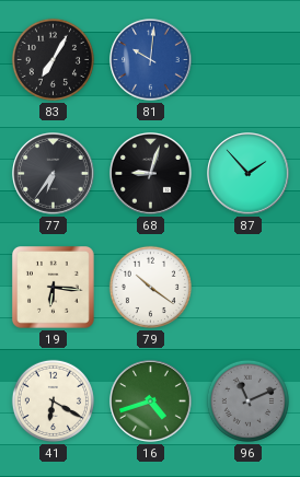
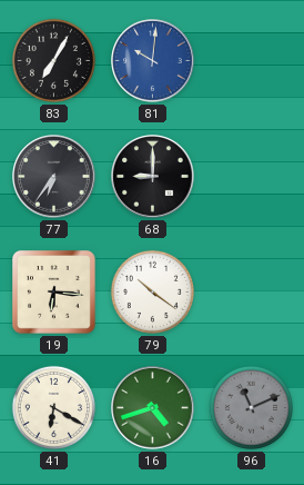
68: 9:03 -> 9:00
87: 1:53 -> none
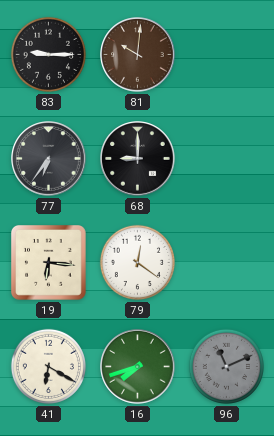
83: 7:05 -> 9:15
81 dial: blue -> brown
79: 10:21 -> 12:21
16: 4:42 -> 7:42
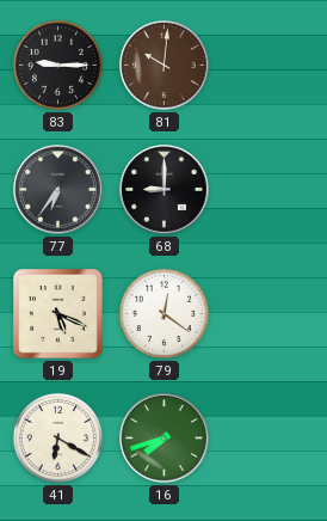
19: 6:16 -> 5:19
96: 11:11 -> none
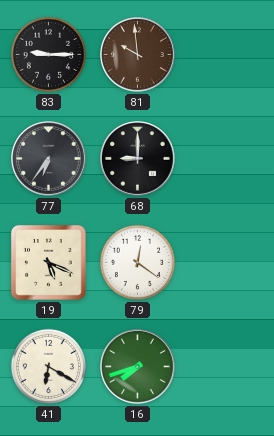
81: 10:01 -> 9:59
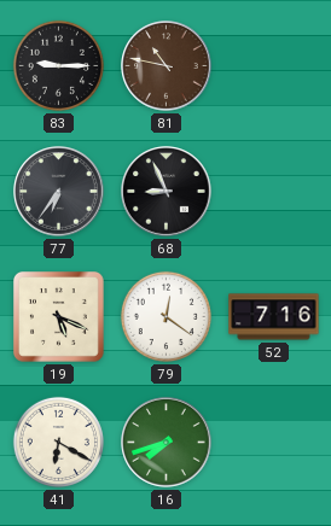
81: 9:59 -> 10:47
68: 9:00 -> 8:56
52: none -> 7:16
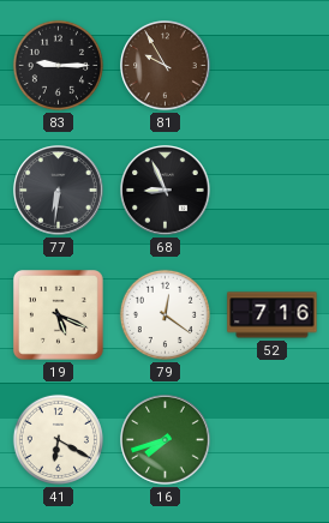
81: 10:47 -> 9:55
77: 6:36 -> 6:31
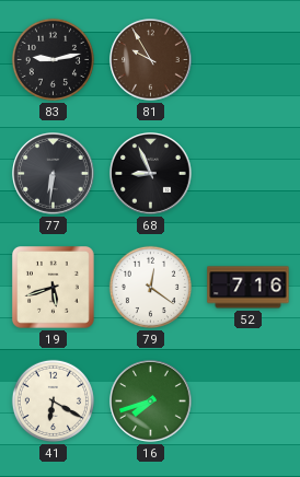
83: 9:15 -> 9:13
19: 5:19 -> 5:42
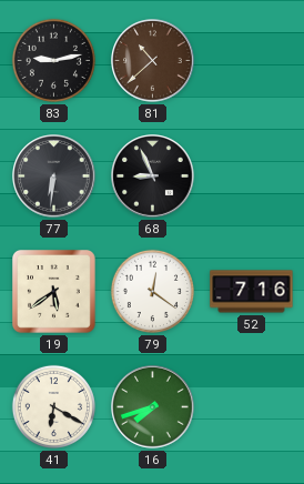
81: 9:55 -> 10:38
19: 5:42 -> 5:39
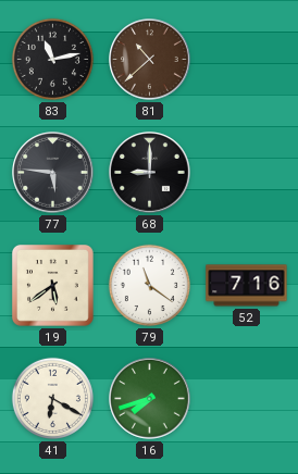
83: 9:13 -> 11:13
77: 6:31 -> 5:46
68: 8:56 -> 9:00
79: 12:21 -> 11:21
